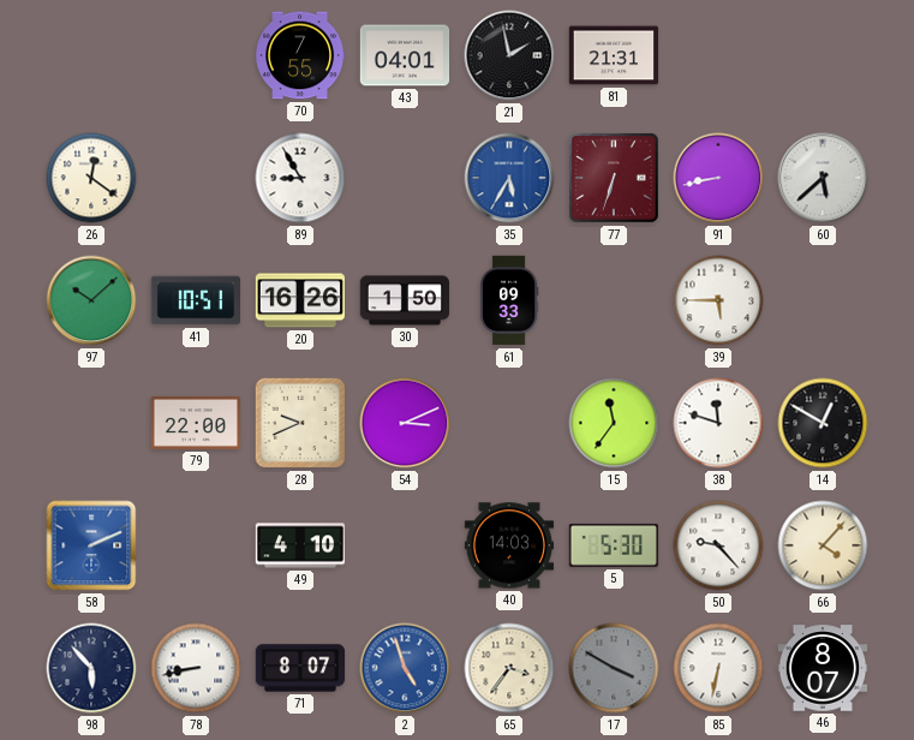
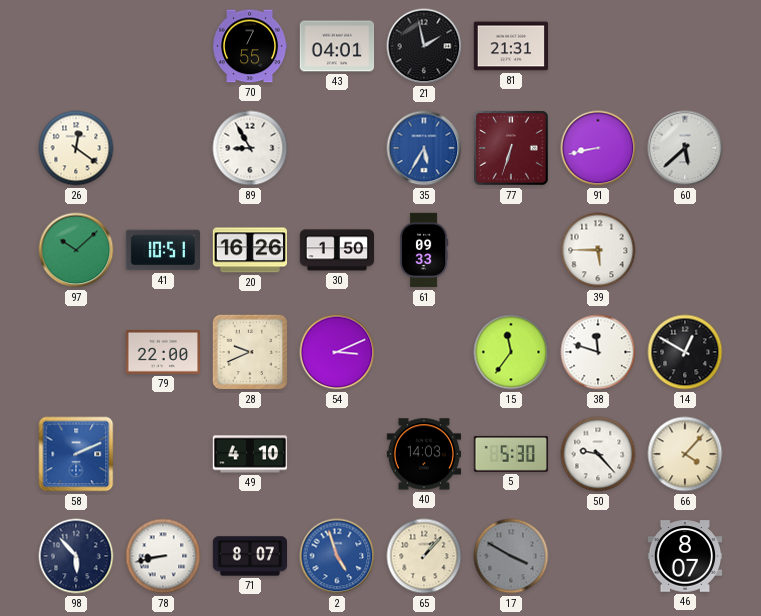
65: 3:36 -> 1:07
85: 6:32 -> none
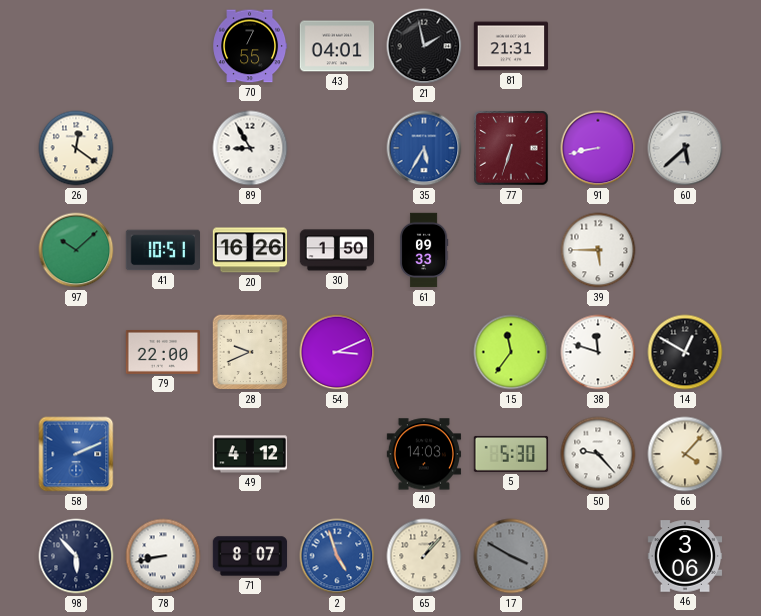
49: 4:10 -> 4:12
46: 8:07 -> 3:06
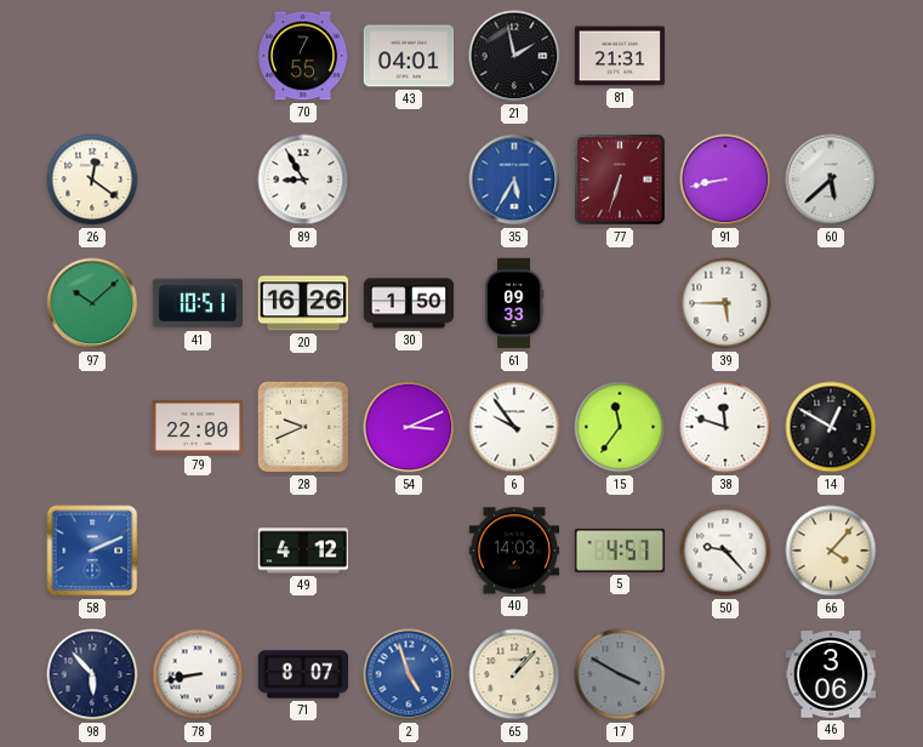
6: none -> 9:54
5: 5:30 -> 4:57
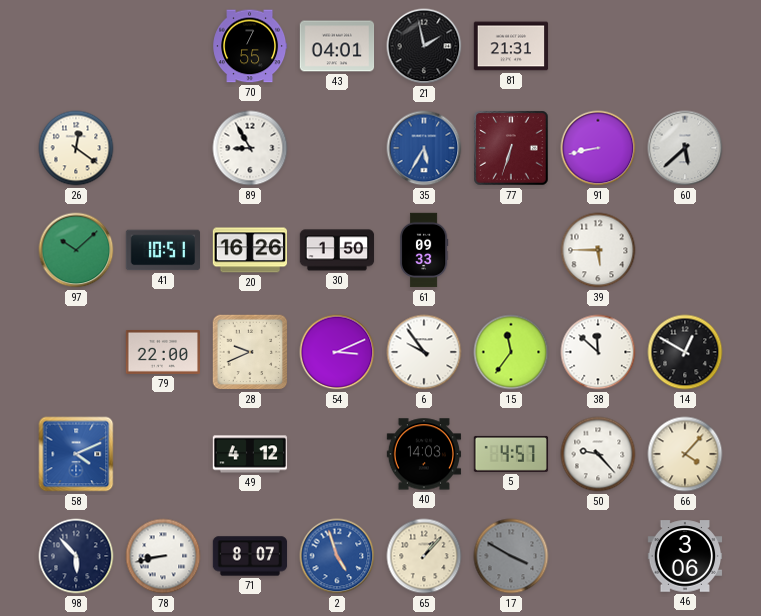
38: 11:48 -> 11:52
58: 2:11 -> 4:11
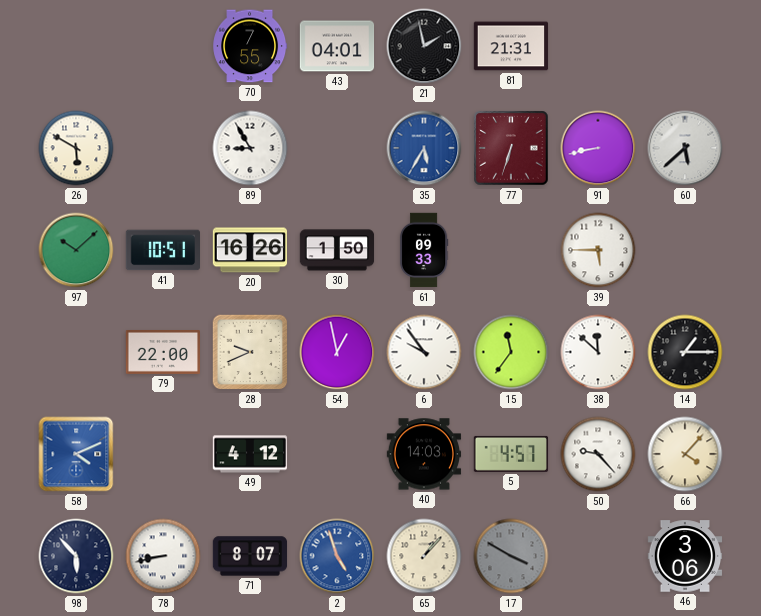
26: 12:21 -> 5:50
54: 3:11 -> 12:58
14: 12:50 -> 1:15
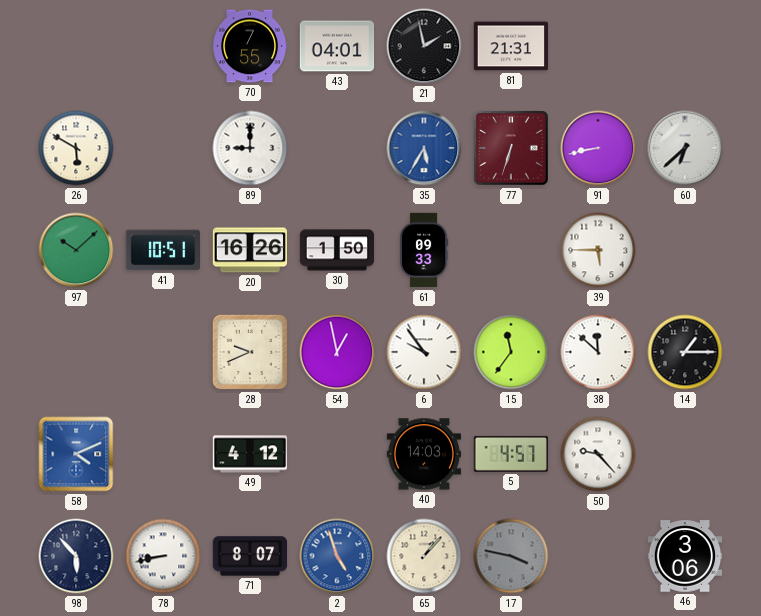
89: 8:55 -> 9:00
60: 5:38 -> 6:38
79: 22:00 -> none
66: 4:07 -> none
17: 3:50 -> 3:47
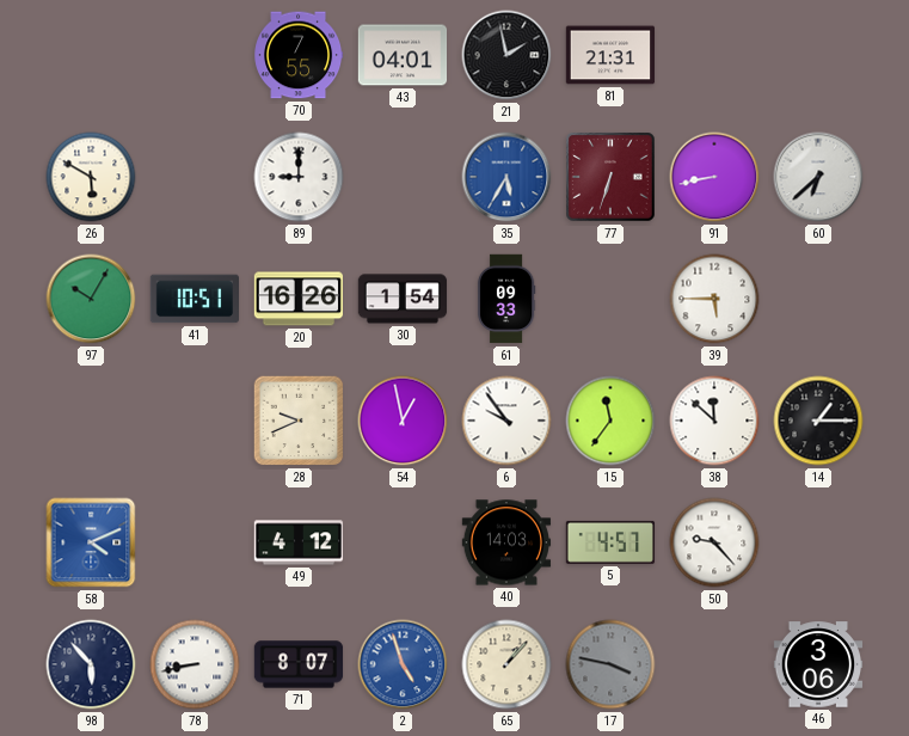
97: 10:08 -> 10:05
30: 1:50 -> 1:54
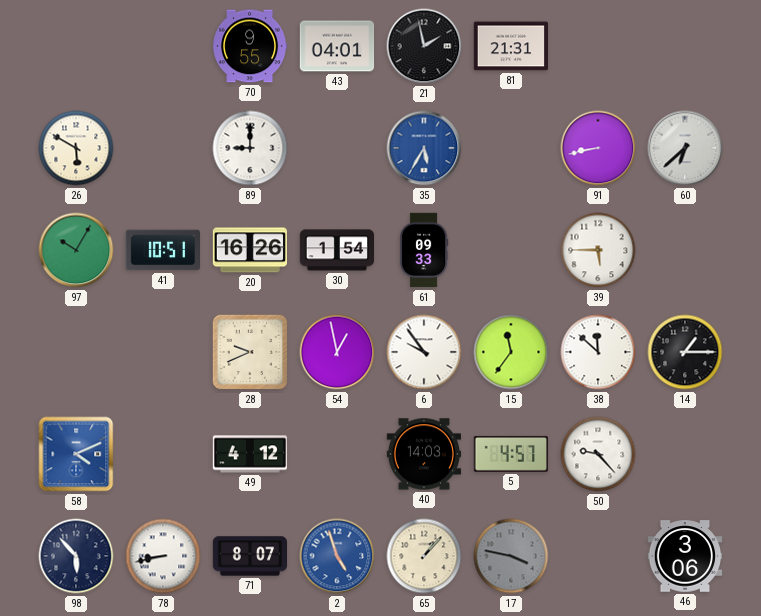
70: 7:55 -> 9:55
77: 6:33 -> none
